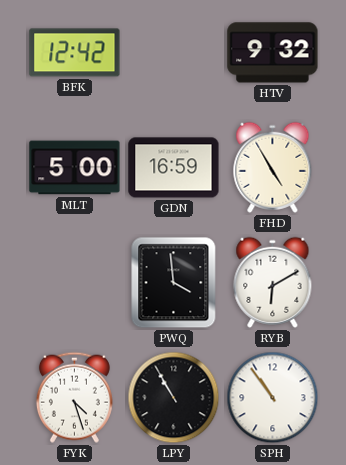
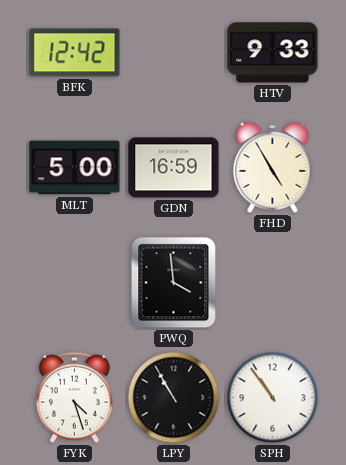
HTV: 9:32 -> 9:33
RYB: 6:10 -> none
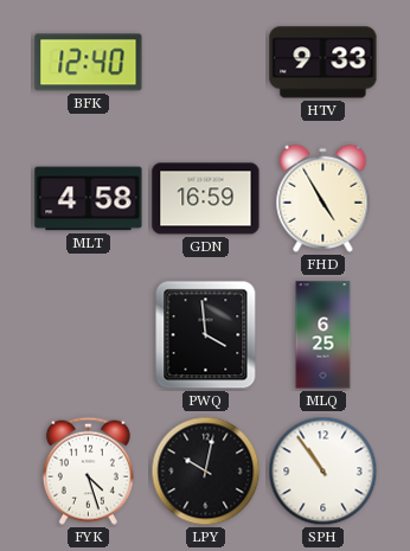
BFK: 12:42 -> 12:40
MLT: 5:00 -> 4:58
MLQ: none -> 6:25
LPY: 10:55 -> 10:02
